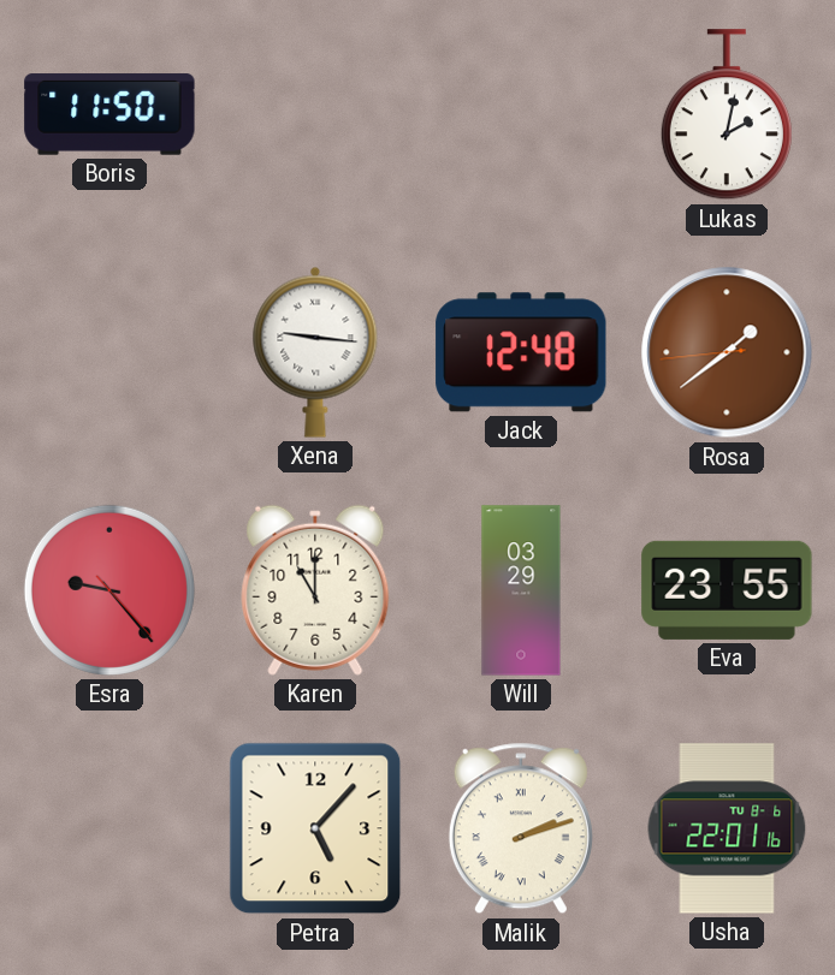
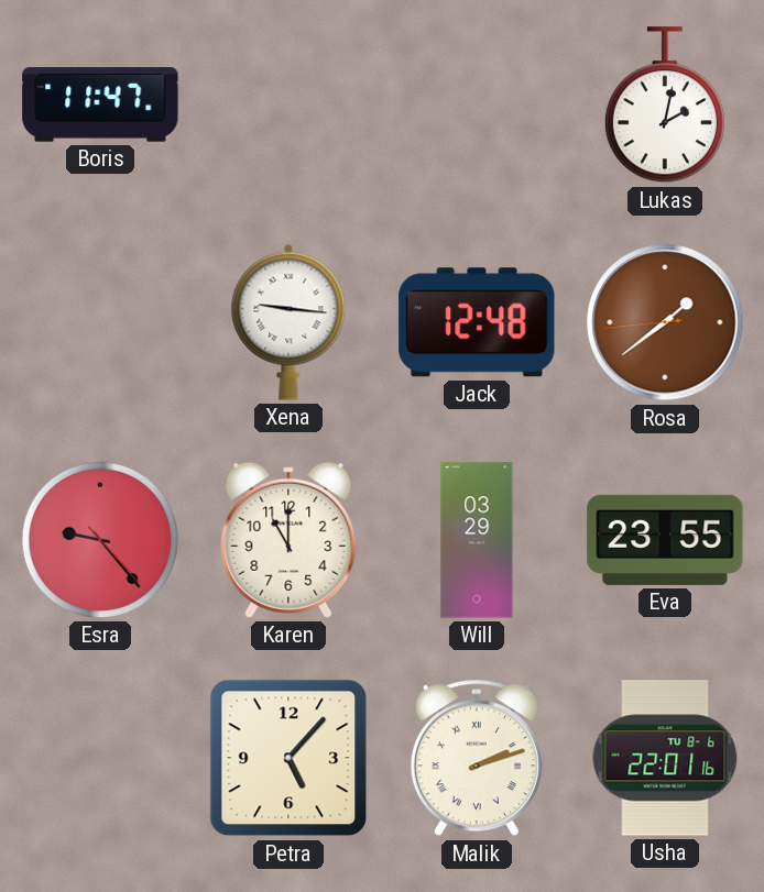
Boris: 11:50 -> 11:47
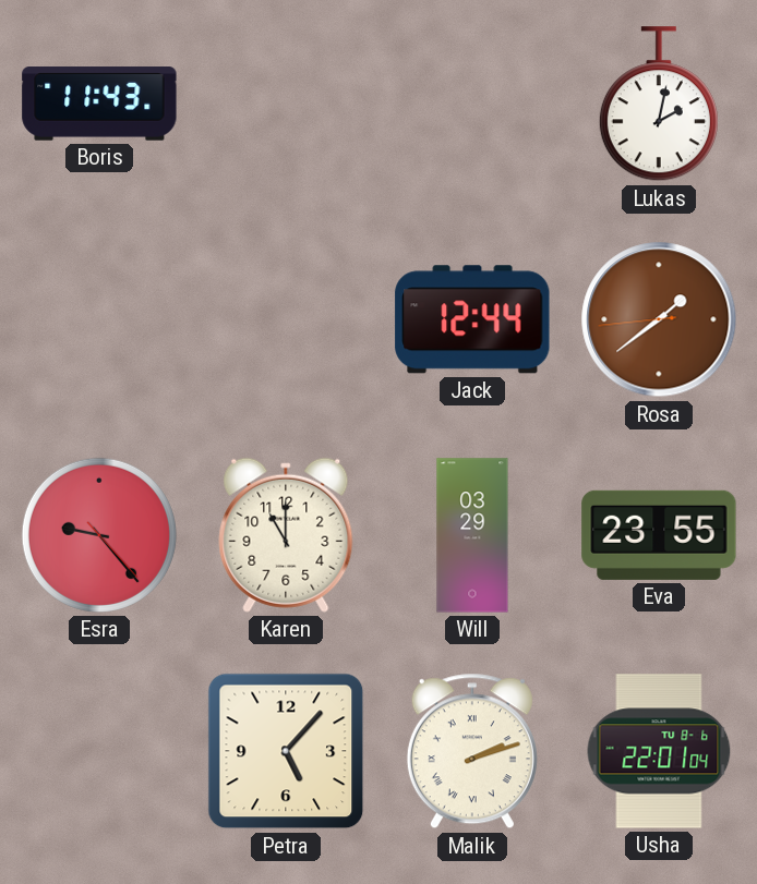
Boris: 11:47 -> 11:43
Xena: 9:16 -> none
Jack: 12:48 -> 12:44
Usha: 22:01:16 -> 22:01:04
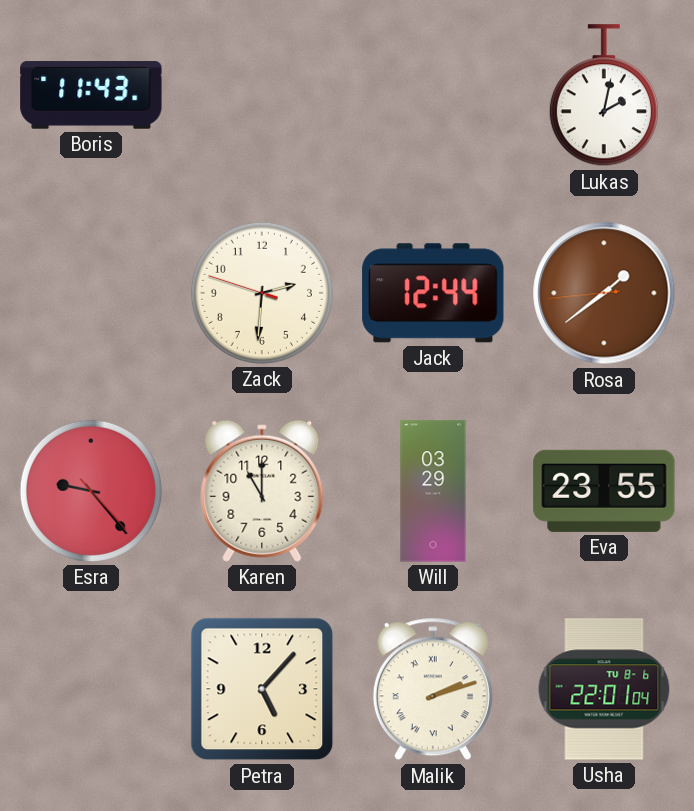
Zack: none -> 2:30
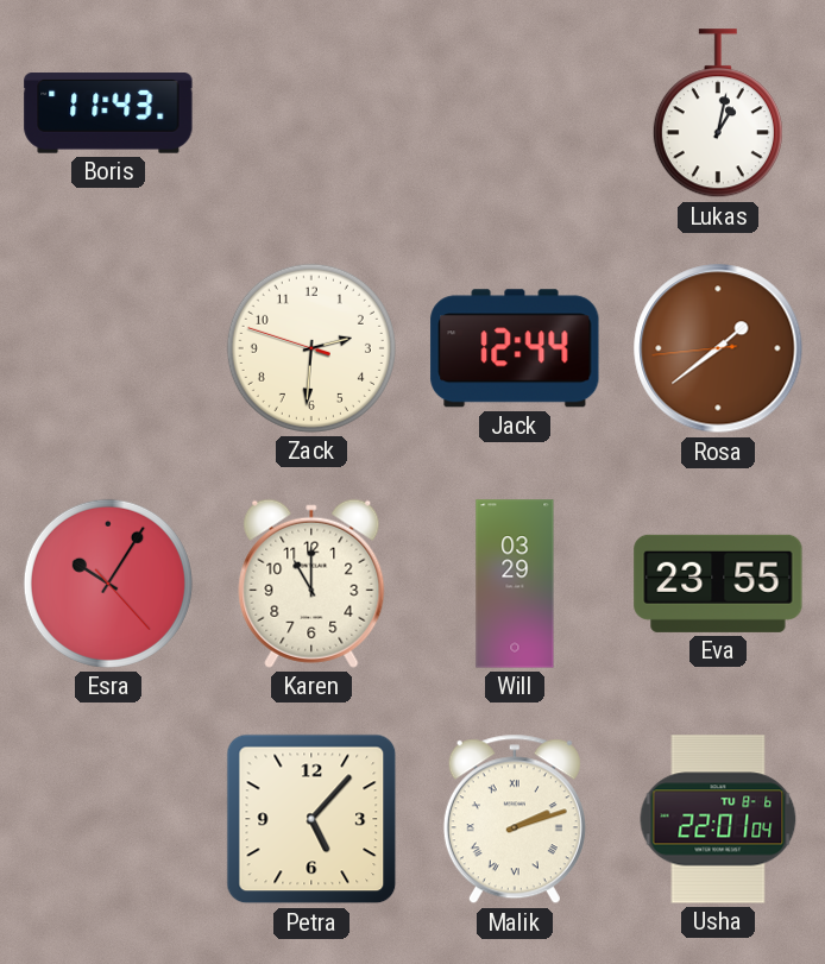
Lukas: 2:02 -> 1:02
Esra: 9:23 -> 10:05
